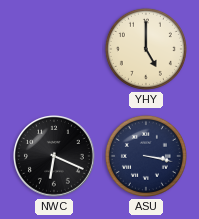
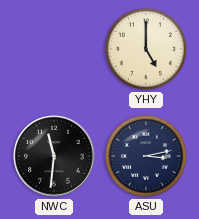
NWC: 6:19 -> 11:31
ASU: 3:17 -> 3:13
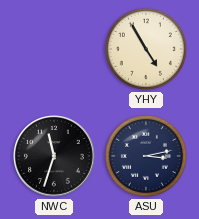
YHY: 5:00 -> 4:55
NWC: 11:31 -> 11:33
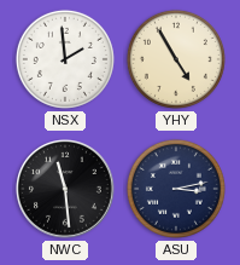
NSX: none -> 1:59
NWC: 11:33 -> 11:29
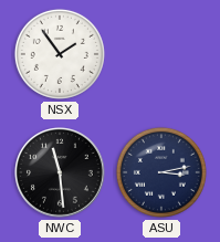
NSX: 1:59 -> 1:54
YHY: 4:55 -> none
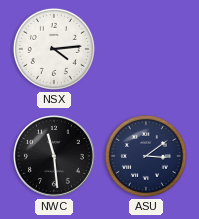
NSX: 1:54 -> 4:14
ASU: 3:13 -> 3:09
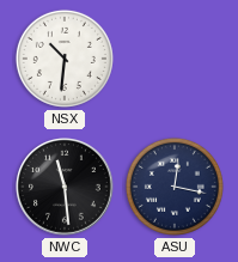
NSX: 4:14 -> 10:31
ASU: 3:09 -> 12:17
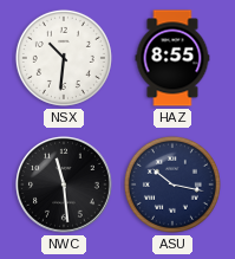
HAZ: none -> 8:55
ASU: 12:17 -> 10:17
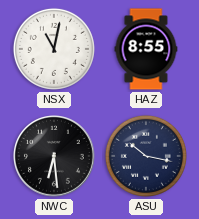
NSX: 10:31 -> 11:02
NWC: 11:29 -> 6:29
